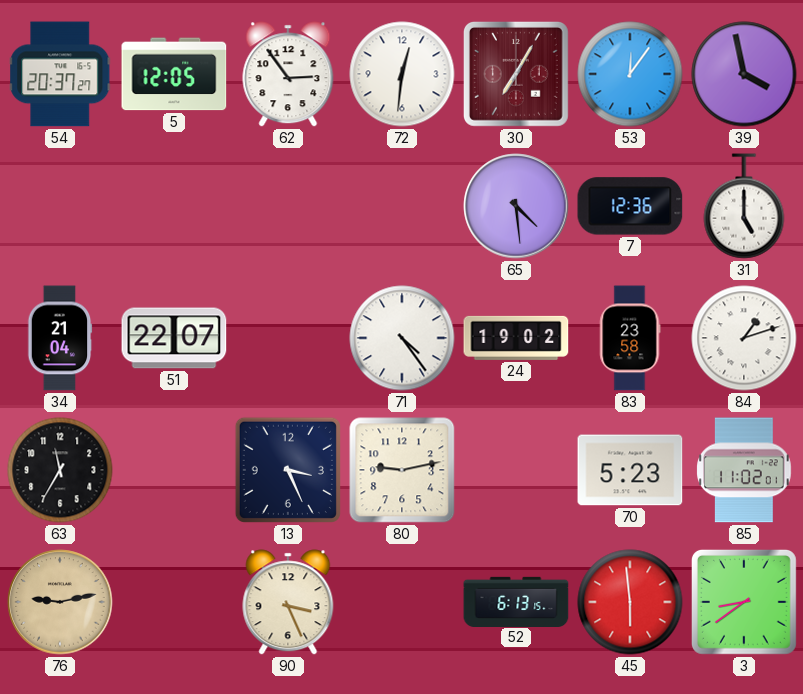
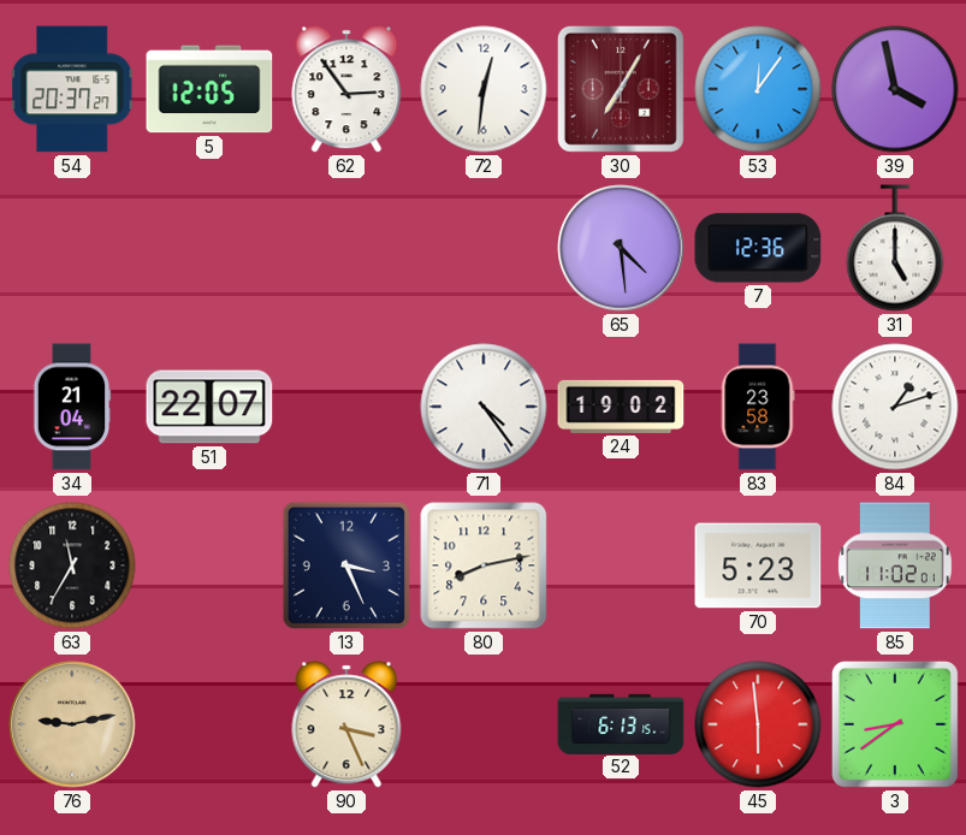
80: 9:13 -> 8:13
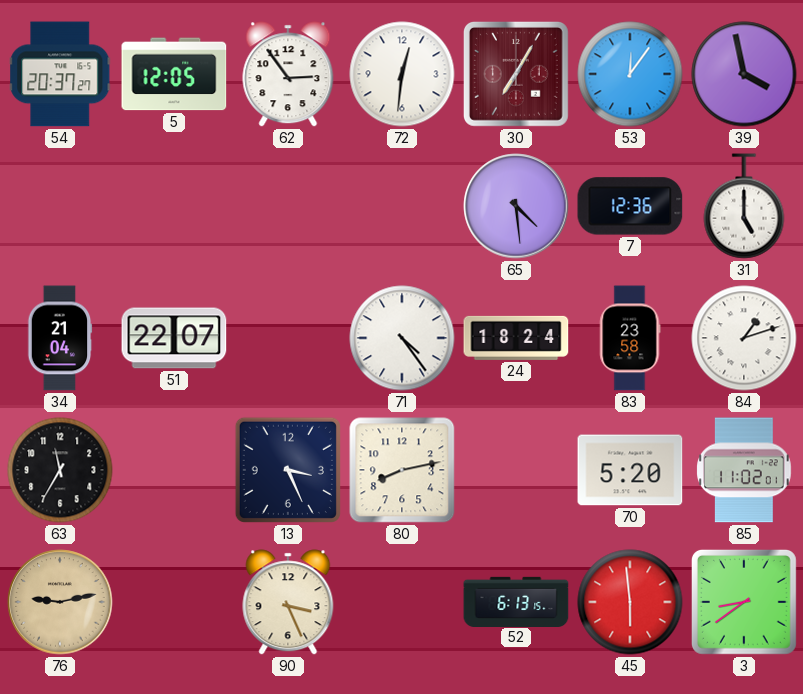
24: 19:02 -> 18:24
70: 5:23 -> 5:20
